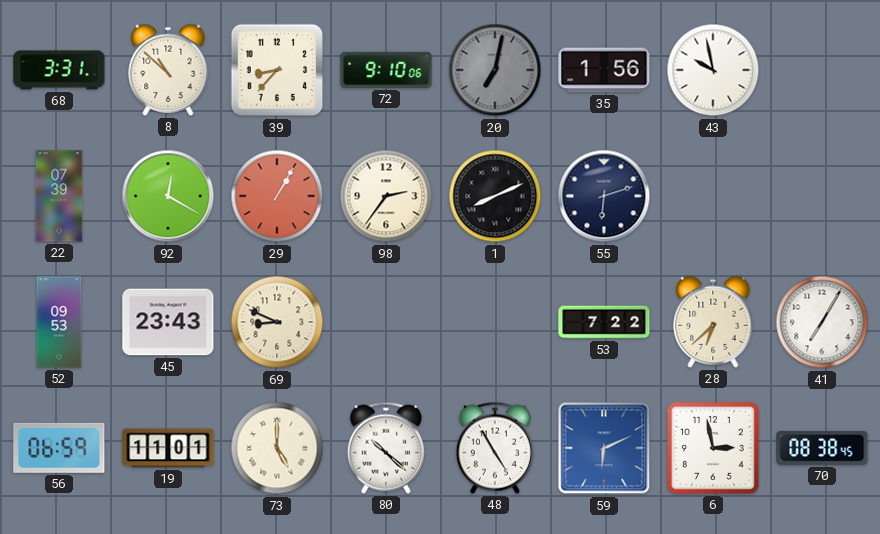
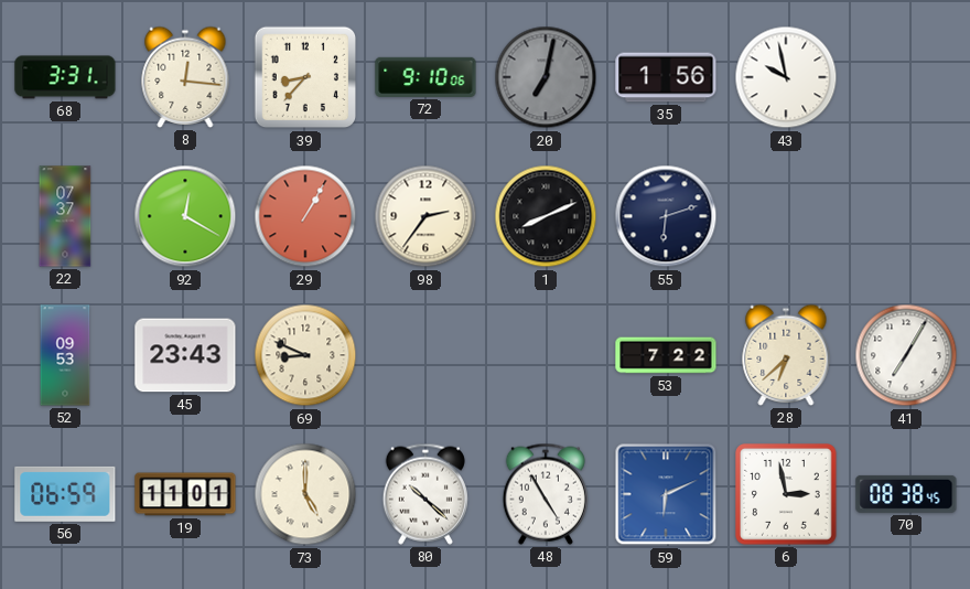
8: 10:52 -> 12:16
22: 07:39 -> 07:37
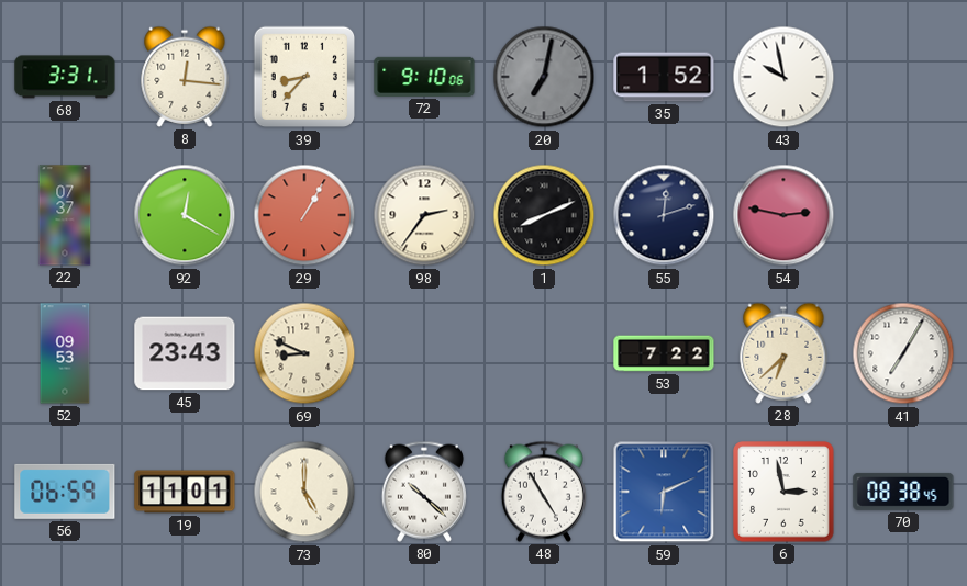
35: 1:56 -> 1:52
55: 6:12 -> 12:12
54: none -> 2:47
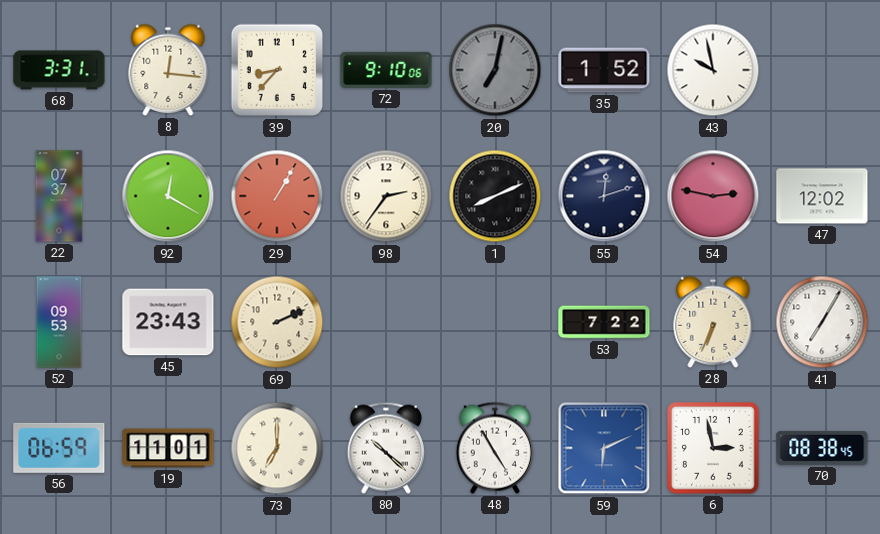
47: none -> 12:02
69: 8:49 -> 2:11
28: 6:38 -> 6:34
73: 5:00 -> 7:00
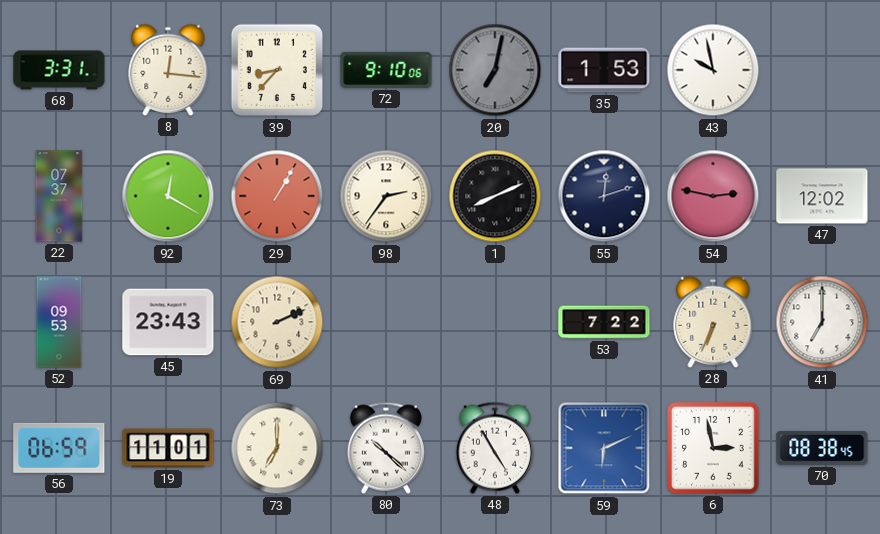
35: 1:52 -> 1:53
41: 7:05 -> 7:00
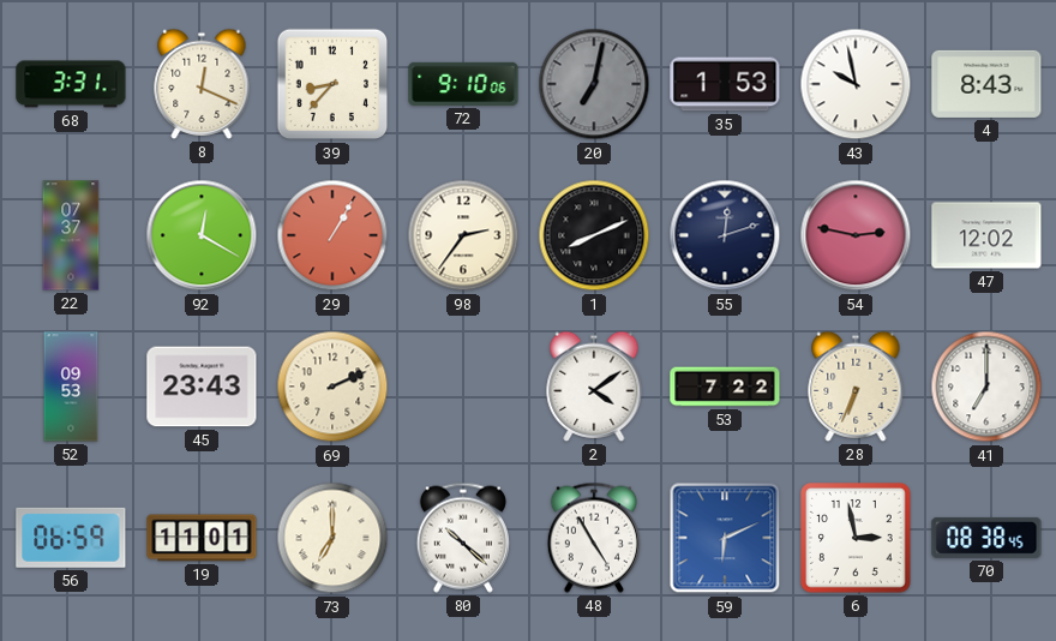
8: 12:16 -> 12:19
4: none -> 8:43
2: none -> 4:09
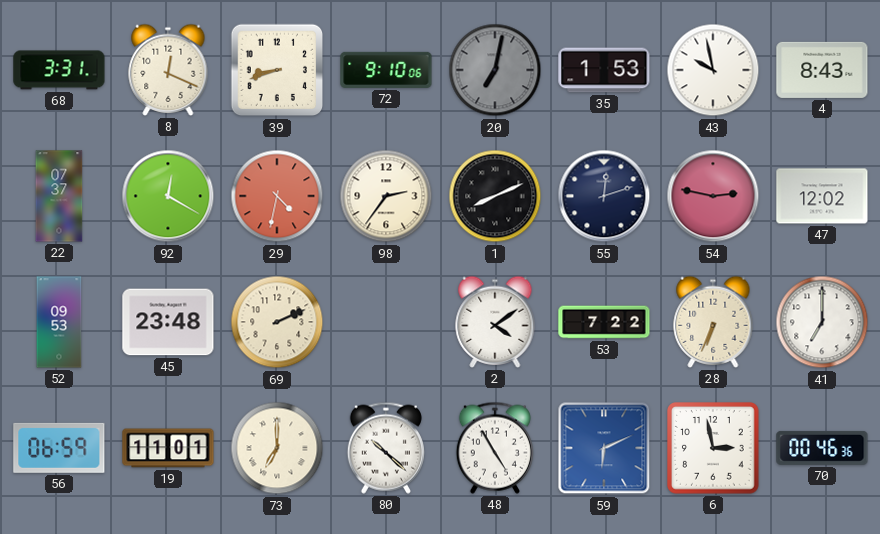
39: 8:37 -> 8:42
29: 1:05 -> 4:32
45: 23:43 -> 23:48
70: 08:38 -> 00:46
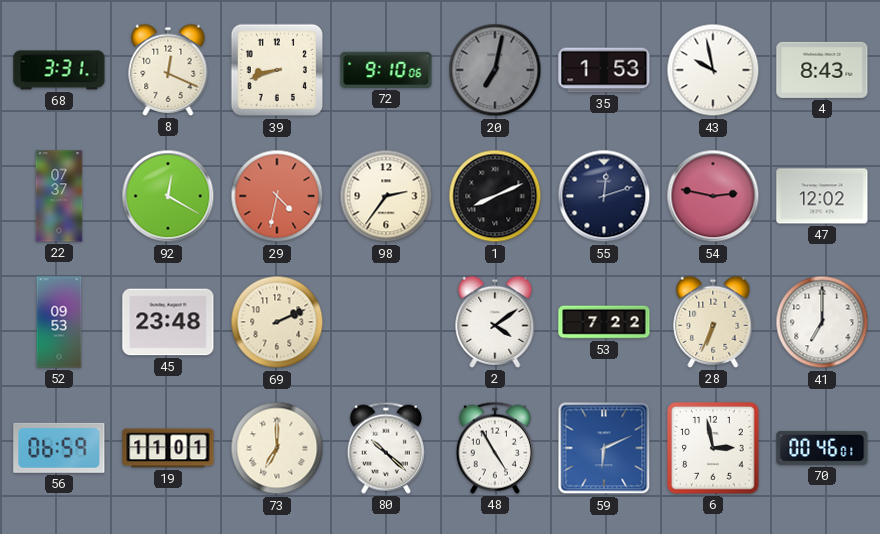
70: 00:46:36 -> 00:46:01
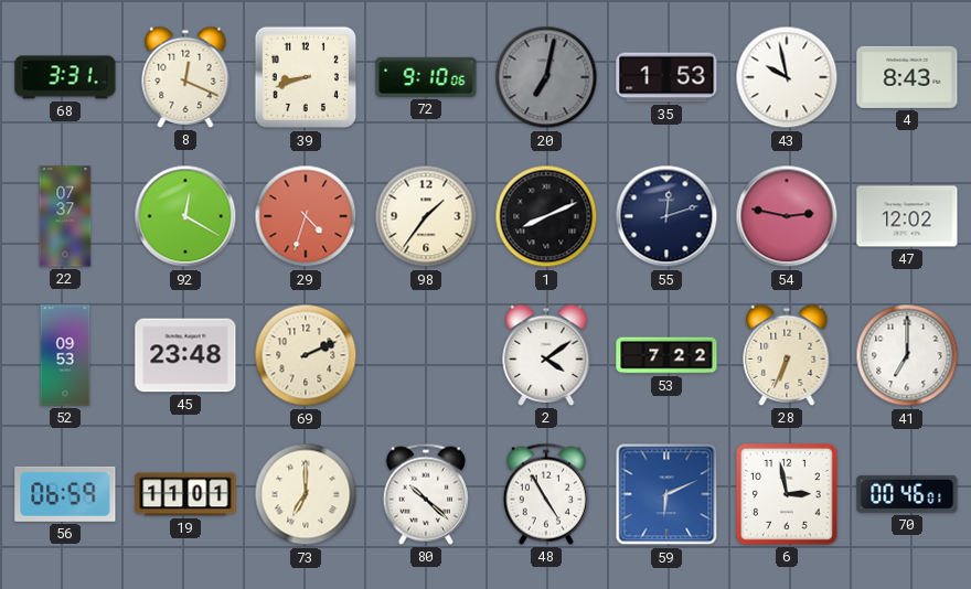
29: 4:32 -> 4:33
98: 2:36 -> 1:36
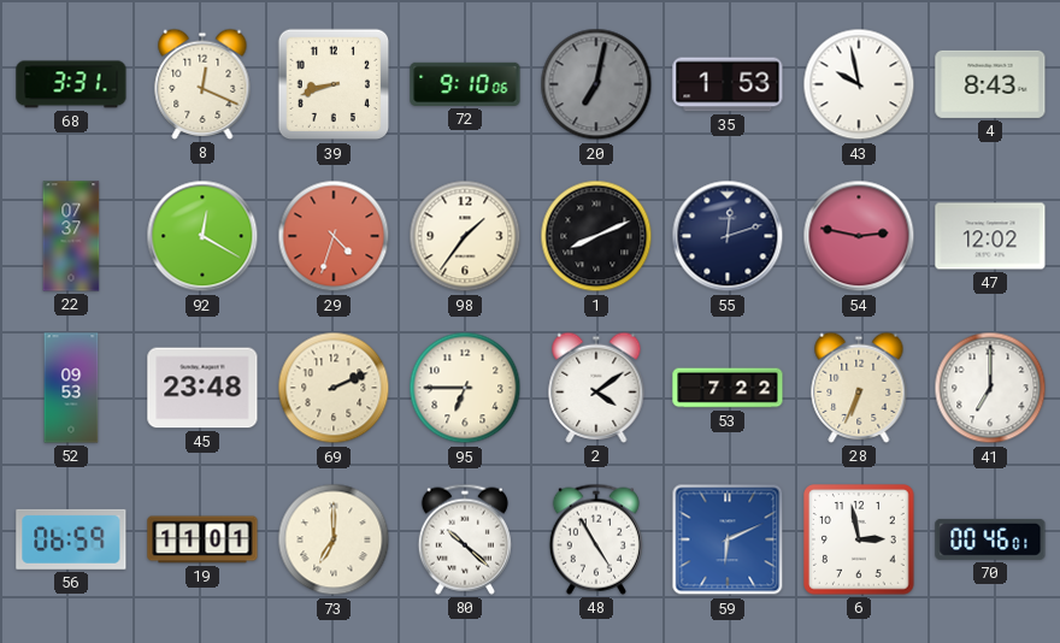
95: none -> 6:45
